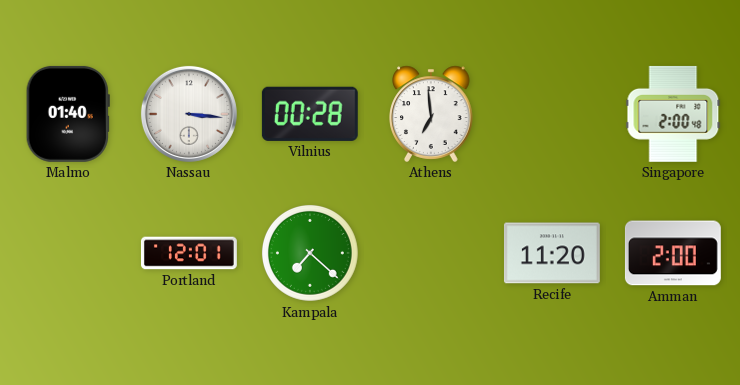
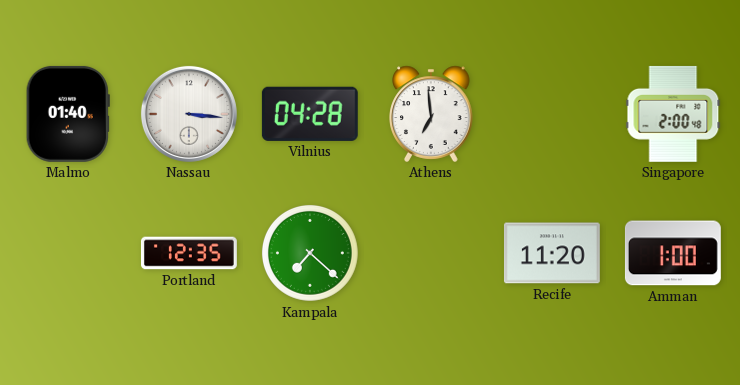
Vilnius: 00:28 -> 04:28
Portland: 12:01 -> 12:35
Amman: 2:00 -> 1:00
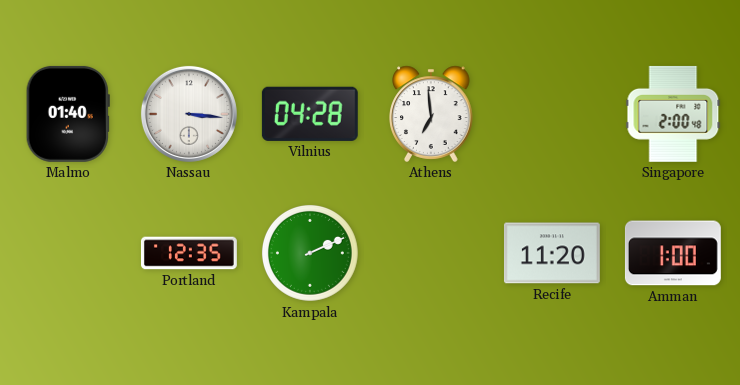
Kampala: 7:22 -> 2:11
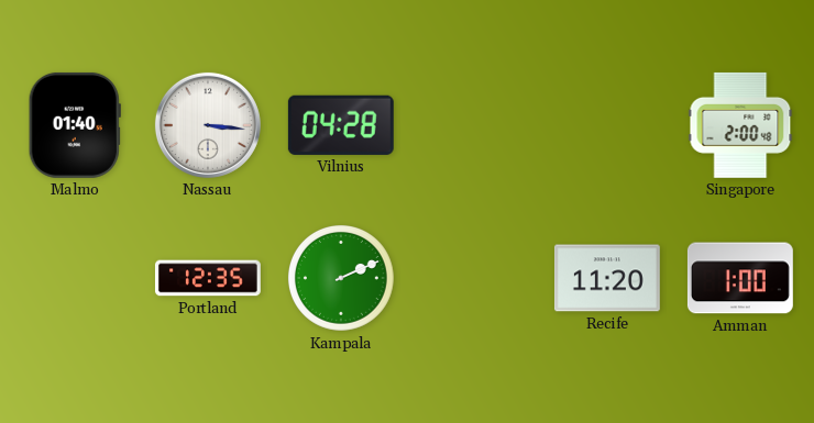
Athens: 6:59 -> none
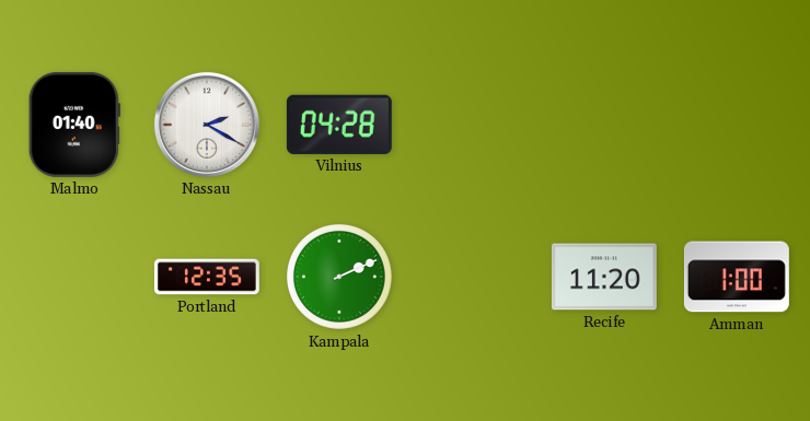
Nassau: 3:16 -> 2:20
Singapore: 2:00 -> none
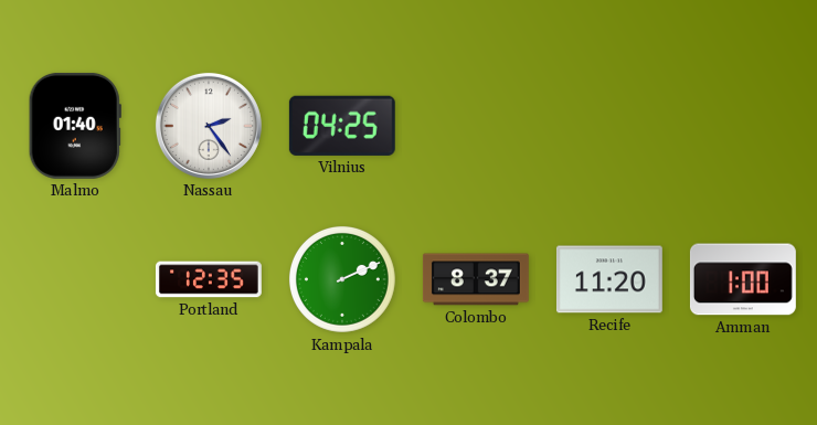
Nassau: 2:20 -> 2:24
Vilnius: 04:28 -> 04:25
Colombo: none -> 8:37
